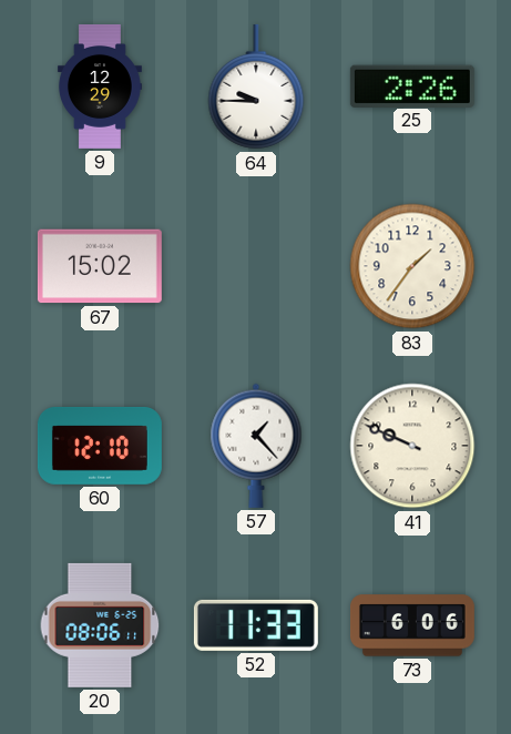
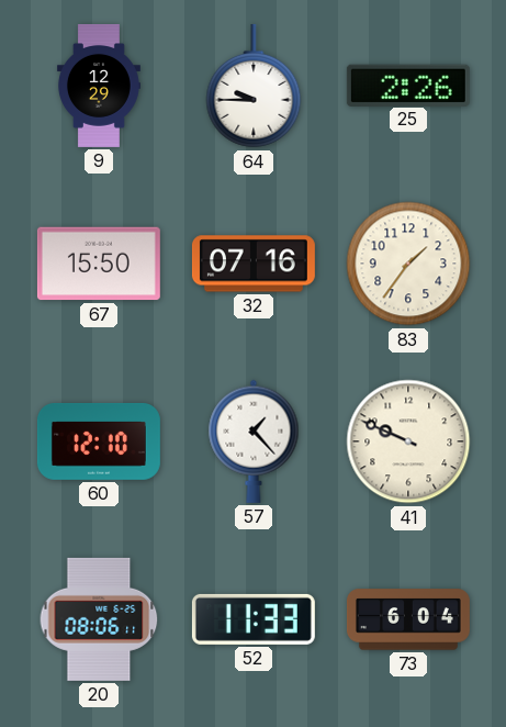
67: 15:02 -> 15:50
32: none -> 07:16
73: 6:06 -> 6:04
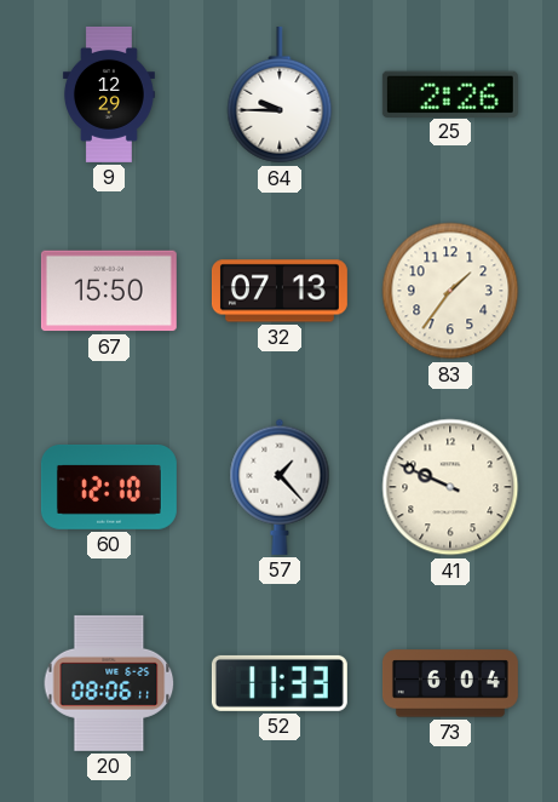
32: 07:16 -> 07:13
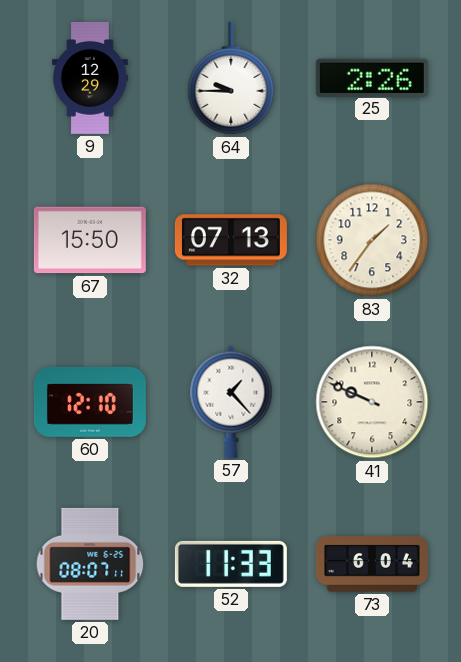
20: 08:06 -> 08:07
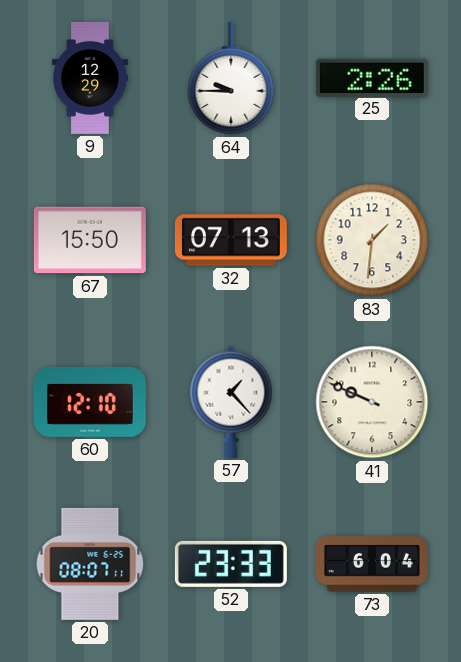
83: 1:36 -> 1:31
52: 11:33 -> 23:33
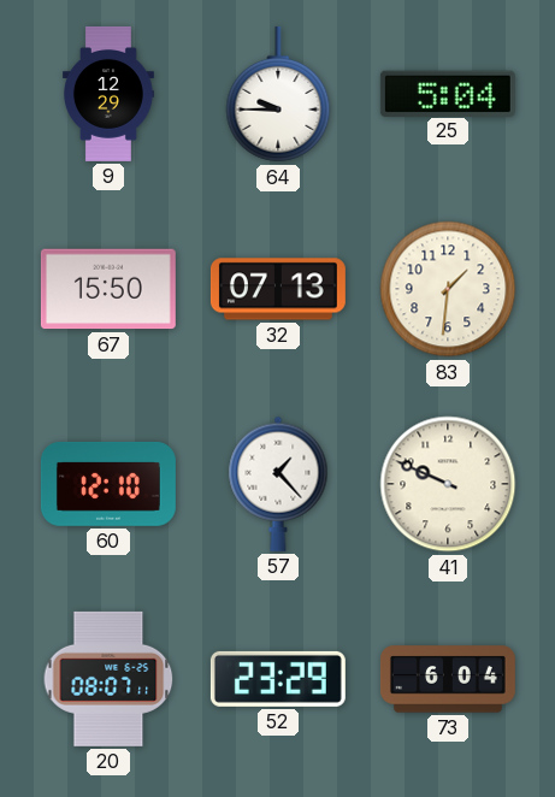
25: 2:26 -> 5:04
52: 23:33 -> 23:29
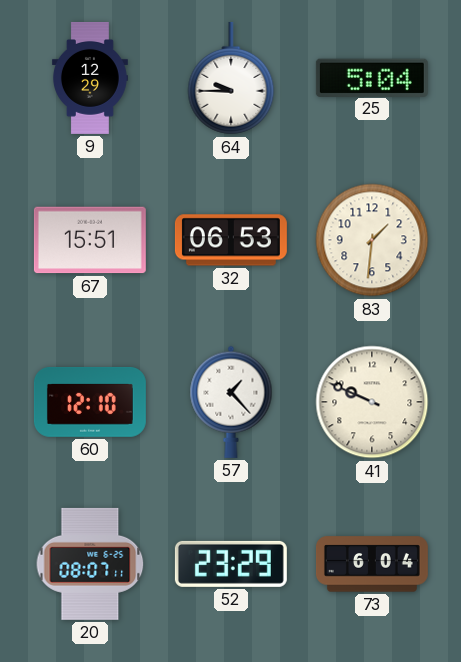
67: 15:50 -> 15:51
32: 07:13 -> 06:53
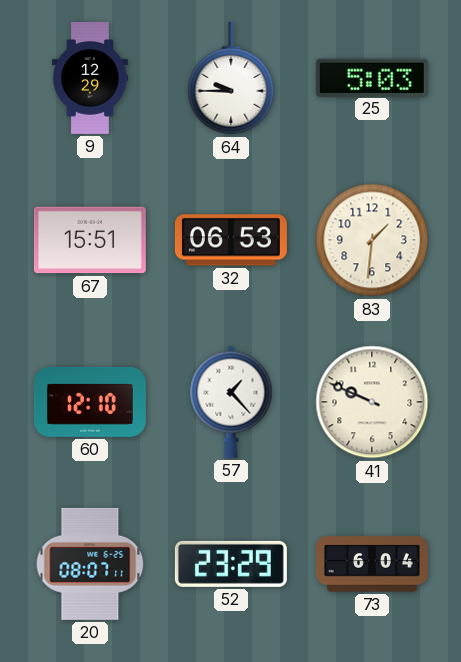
25: 5:04 -> 5:03
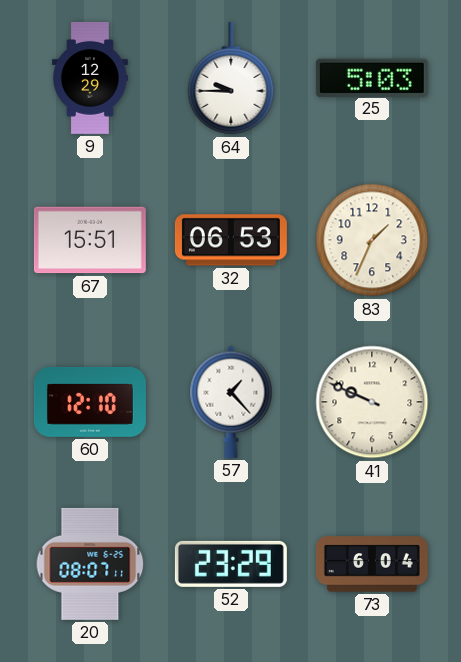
83: 1:31 -> 1:34
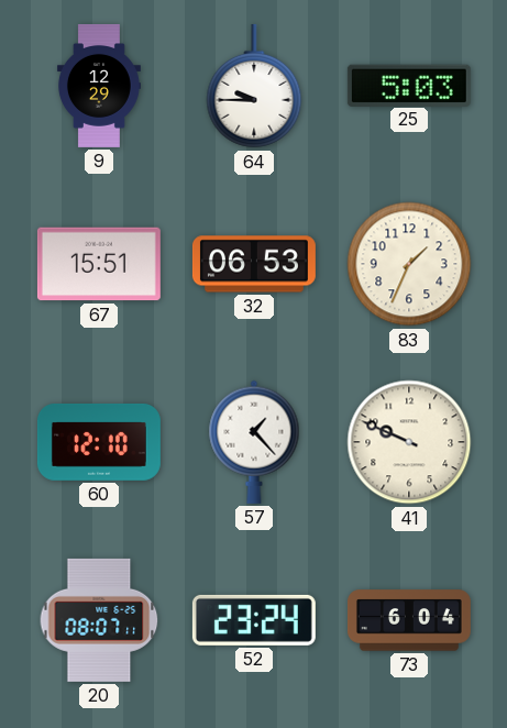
52: 23:29 -> 23:24
